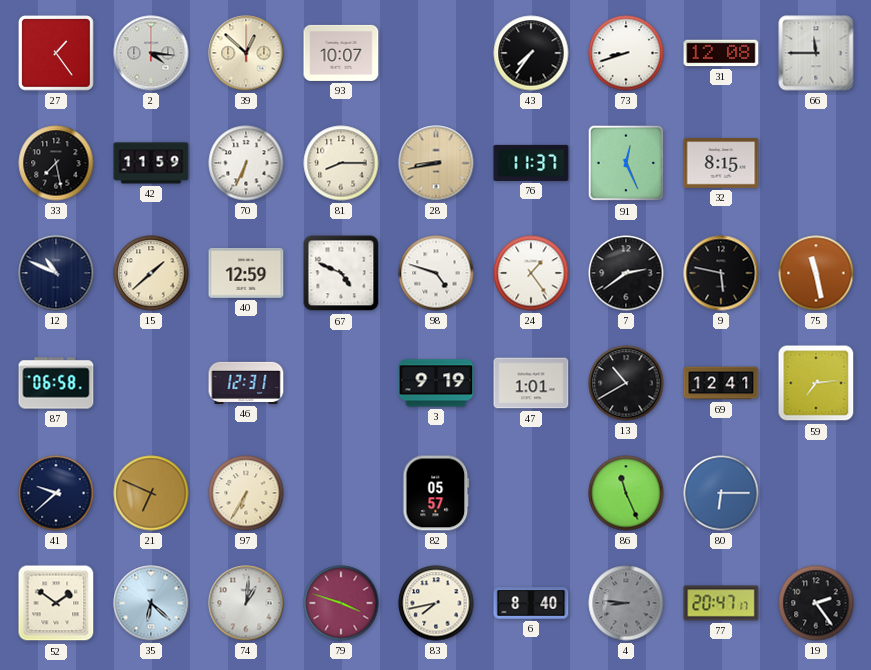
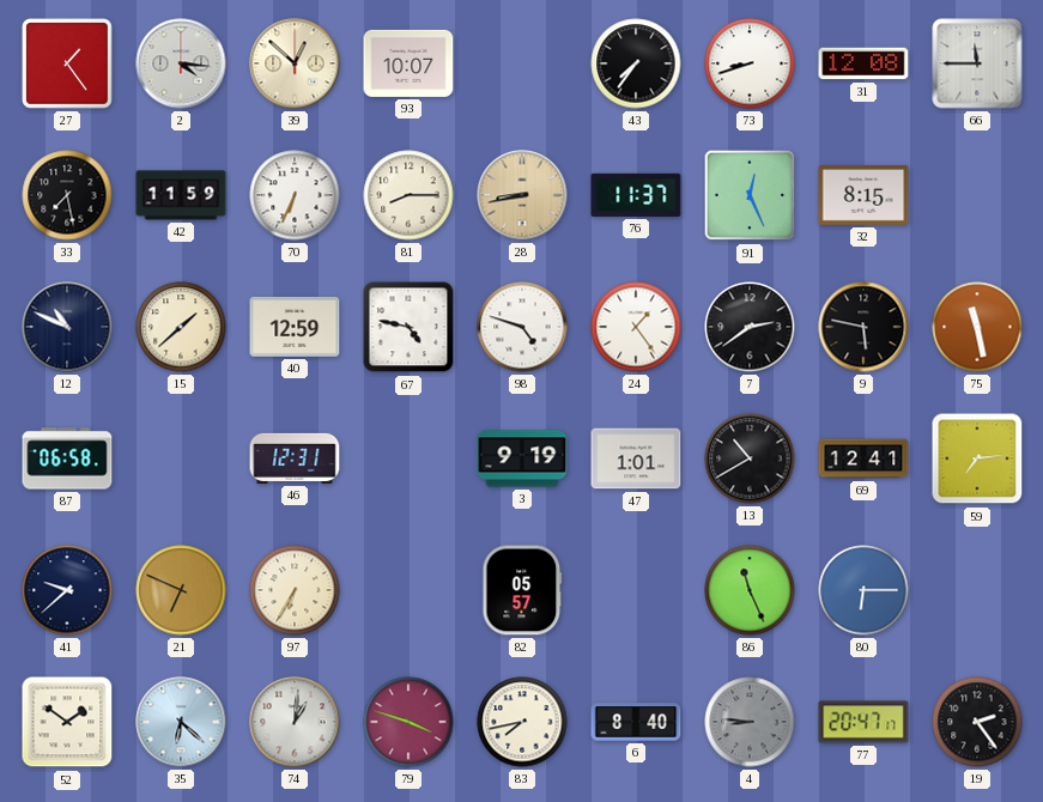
67: 4:49 -> 4:47
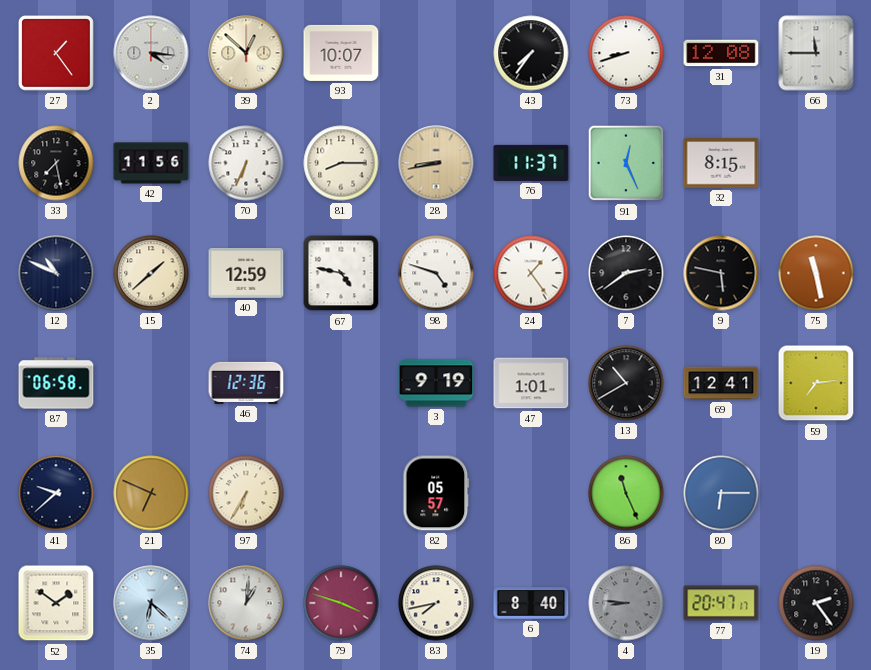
42: 11:59 -> 11:56
46: 12:31 -> 12:36
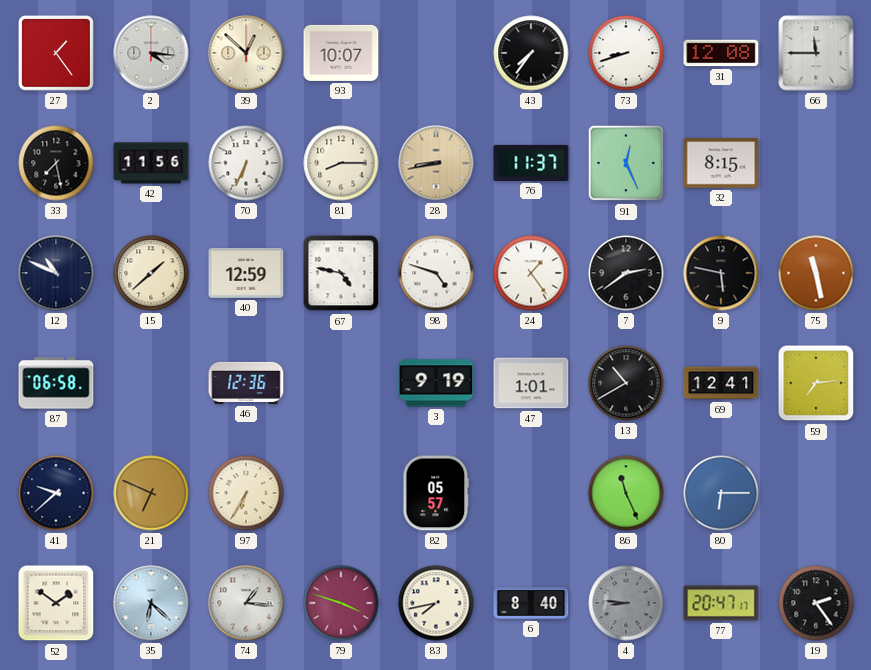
74: 1:01 -> 1:16
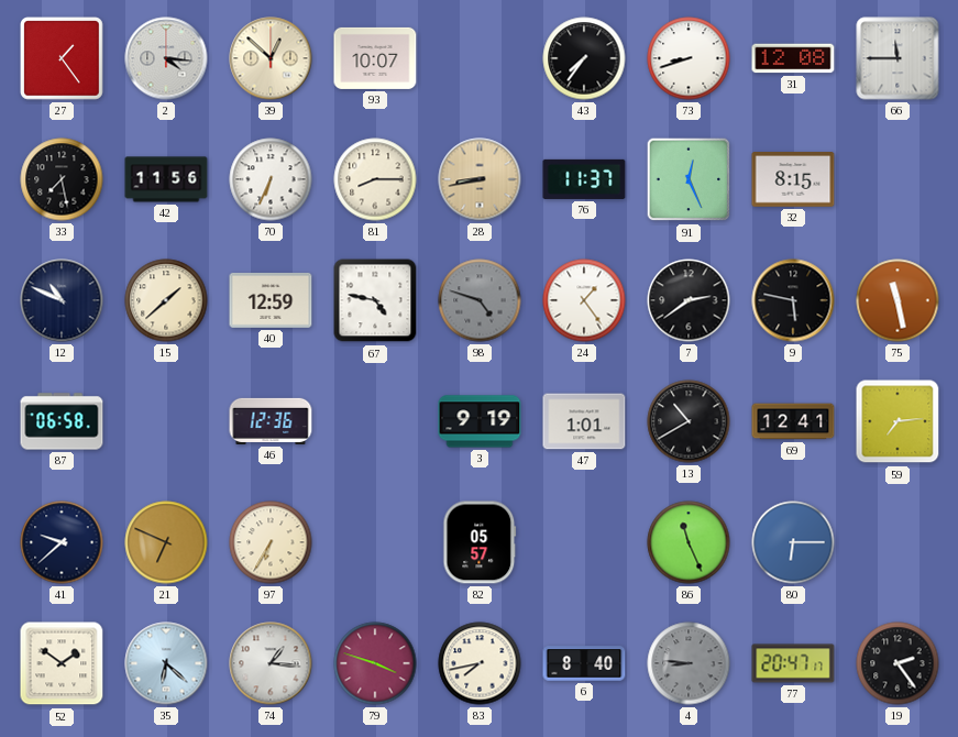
98 dial: white -> grey
